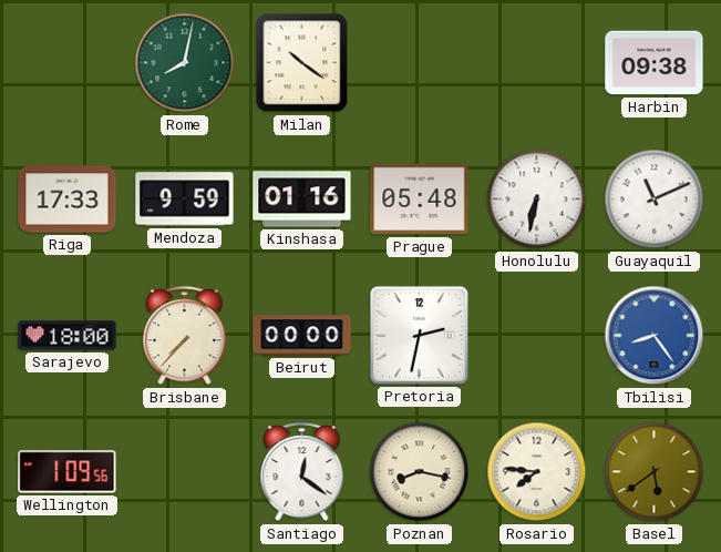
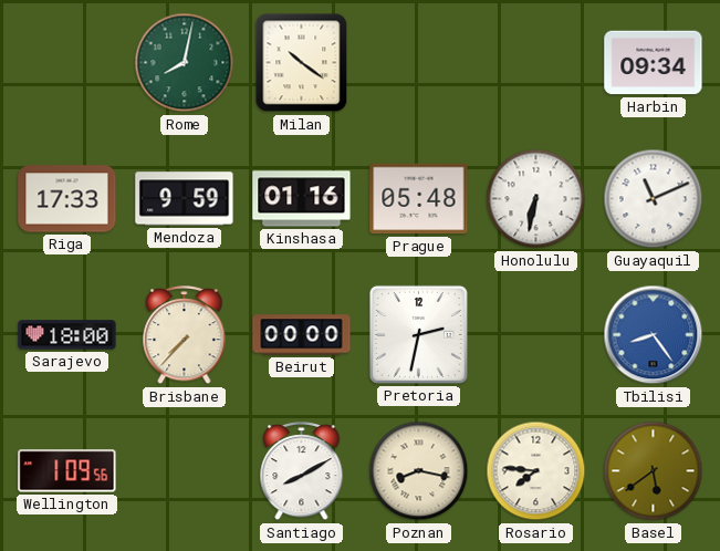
Harbin: 09:38 -> 09:34
Santiago: 12:21 -> 8:10
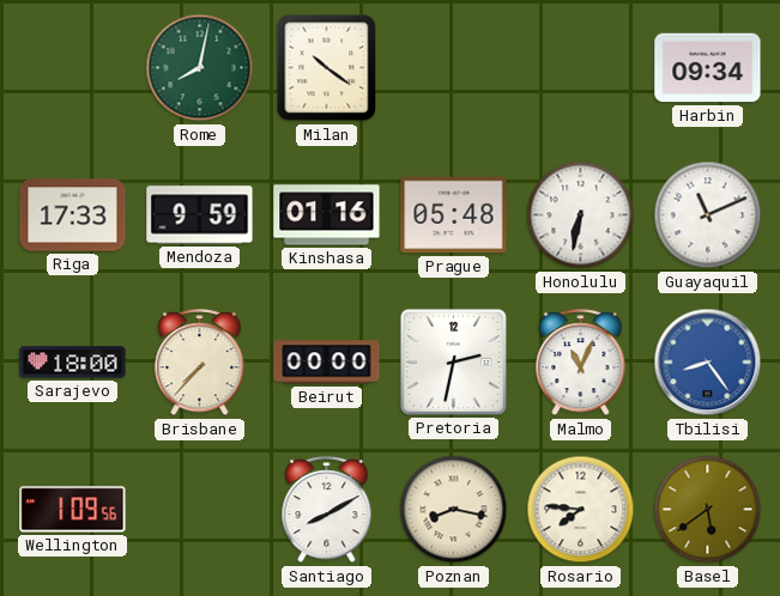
Malmo: none -> 11:04
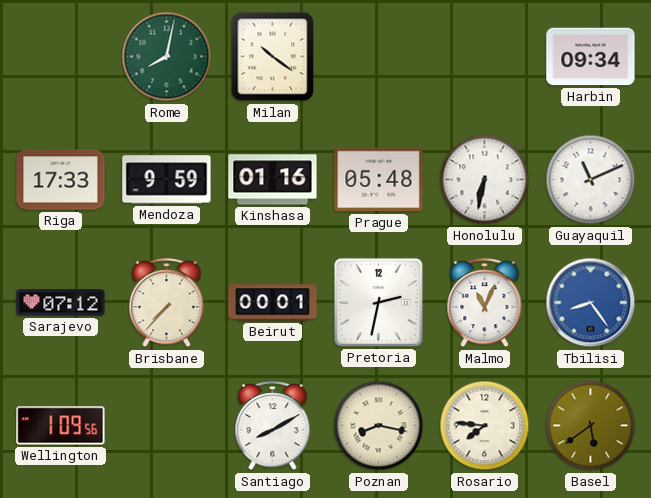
Sarajevo: 18:00 -> 07:12
Beirut: 00:00 -> 00:01
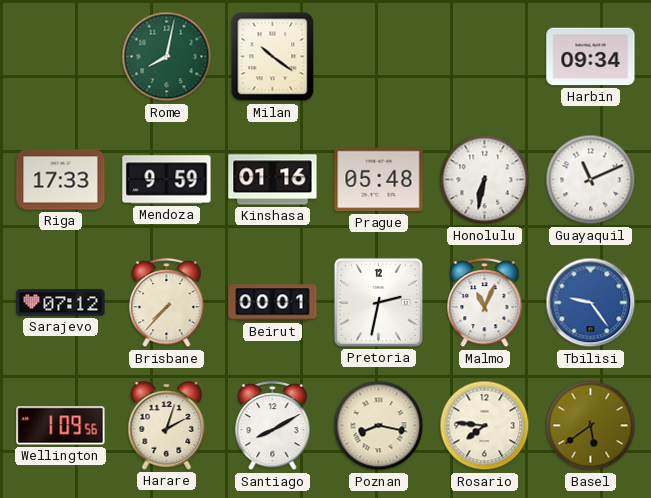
Tbilisi: 8:24 -> 9:24
Harare: none -> 2:03
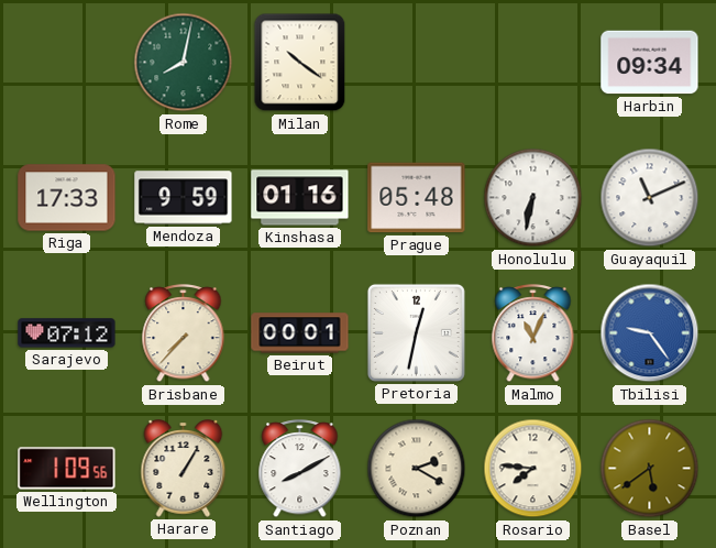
Pretoria: 2:32 -> 12:32
Harare: 2:03 -> 1:05
Poznan: 8:17 -> 2:20
